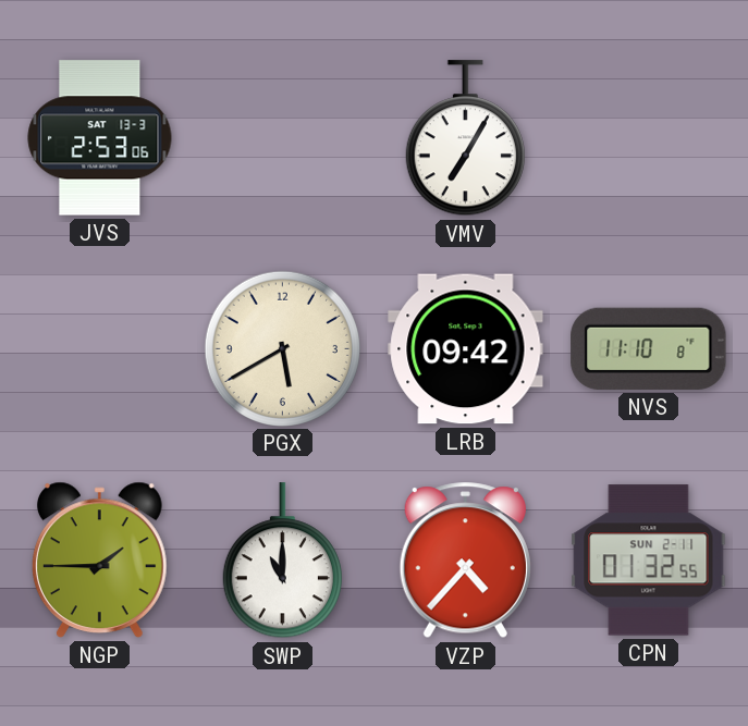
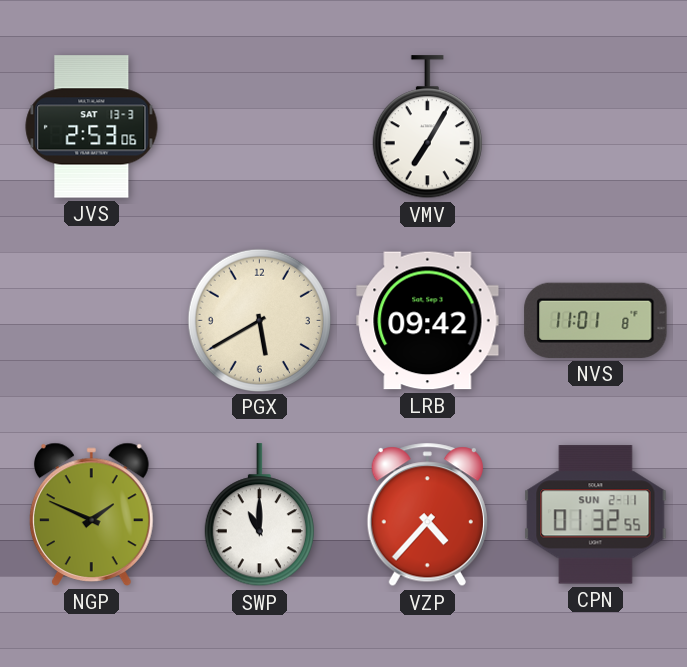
NVS: 11:10 -> 11:01
NGP: 1:45 -> 1:49
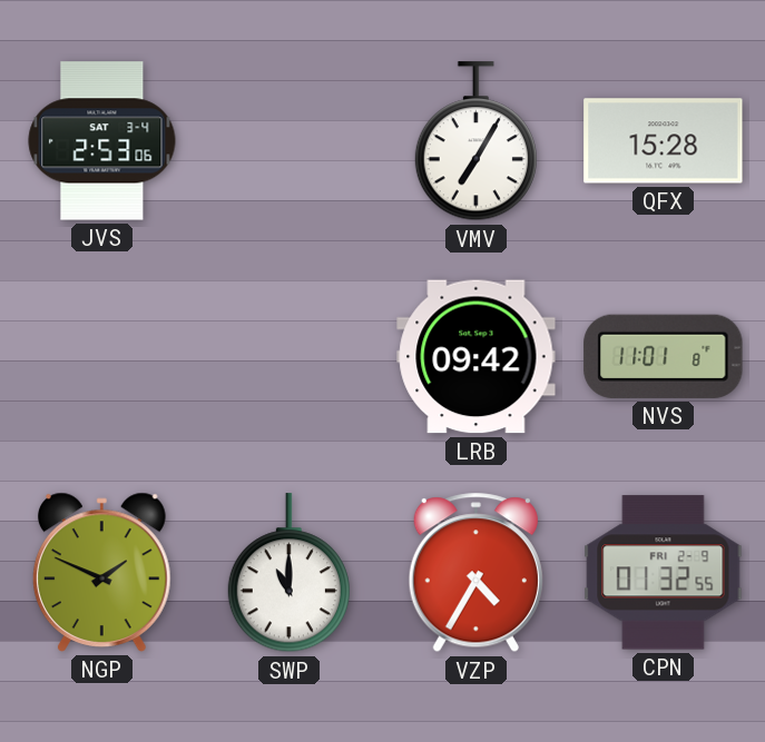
JVS date: SAT 13-3 -> SAT 3-4
QFX: none -> 15:28
PGX: 5:40 -> none
VZP: 4:37 -> 4:35
CPN date: SUN 2-11 -> FRI 2-9
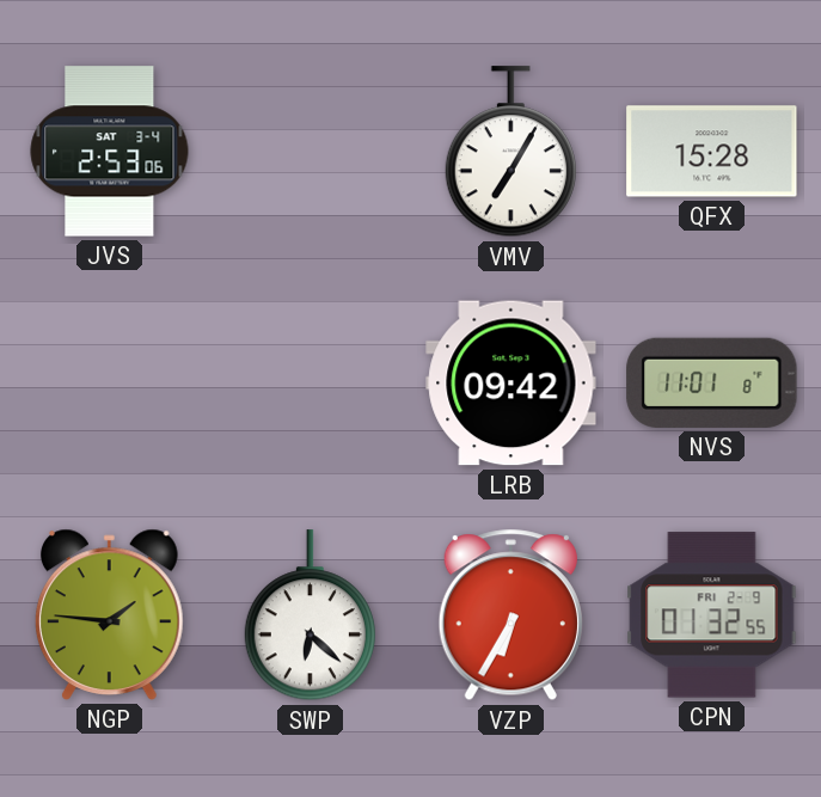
NGP: 1:49 -> 1:46
SWP: 11:00 -> 6:22
VZP: 4:35 -> 6:35
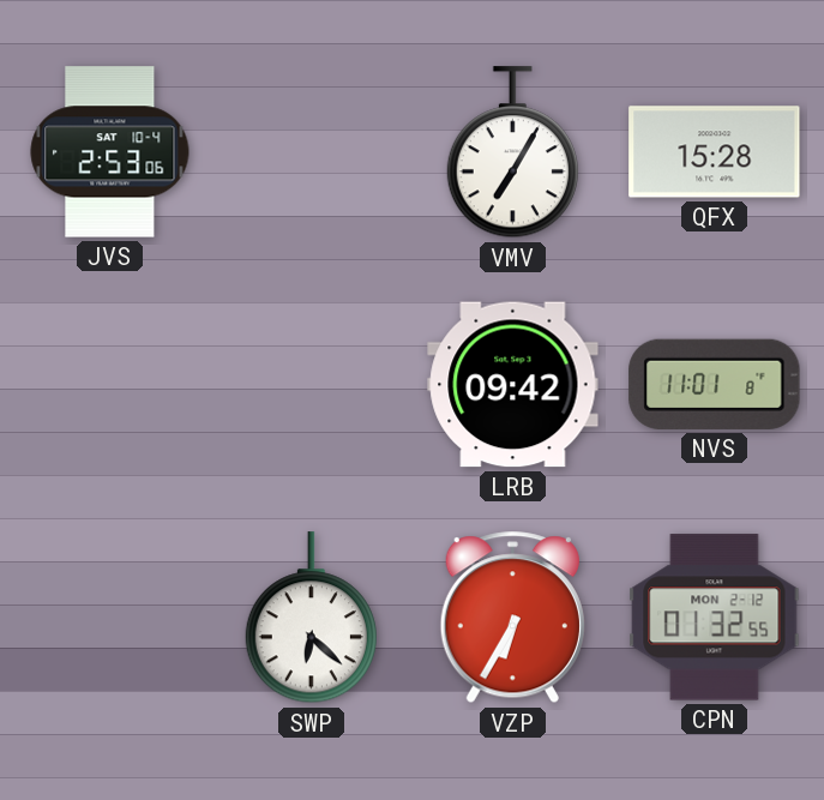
JVS date: SAT 3-4 -> SAT 10-4
NGP: 1:46 -> none
CPN date: FRI 2-9 -> MON 2-12
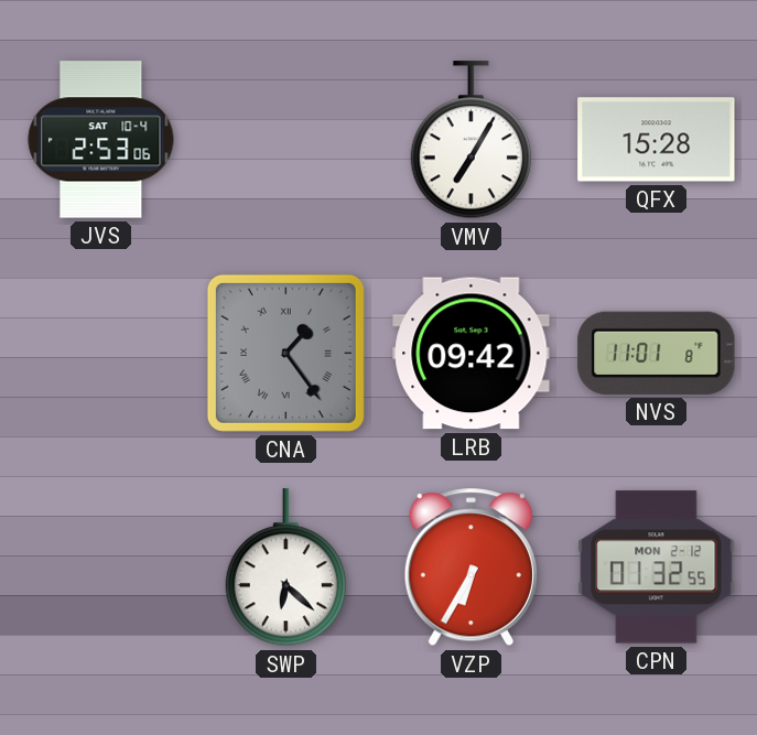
CNA: none -> 1:24
